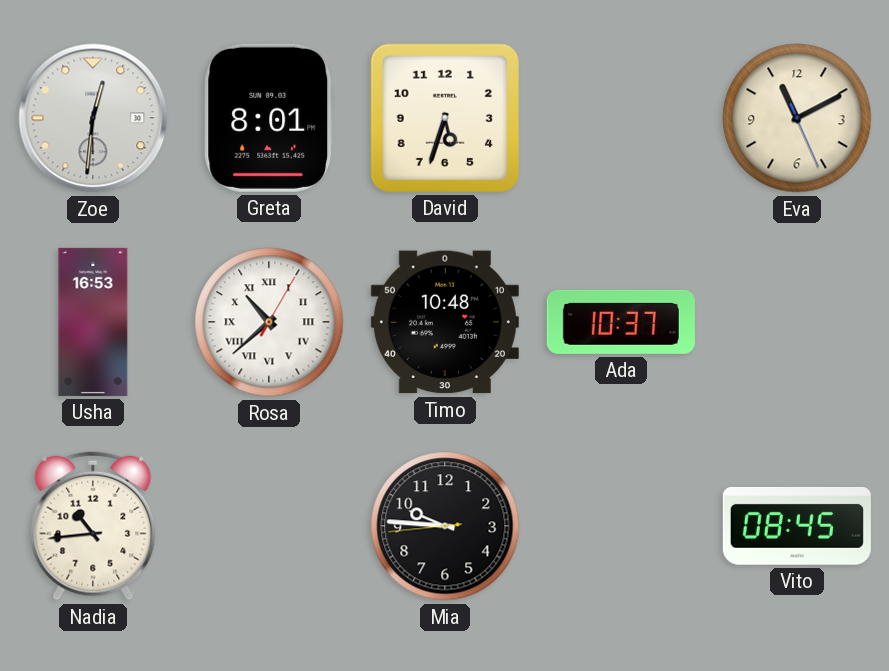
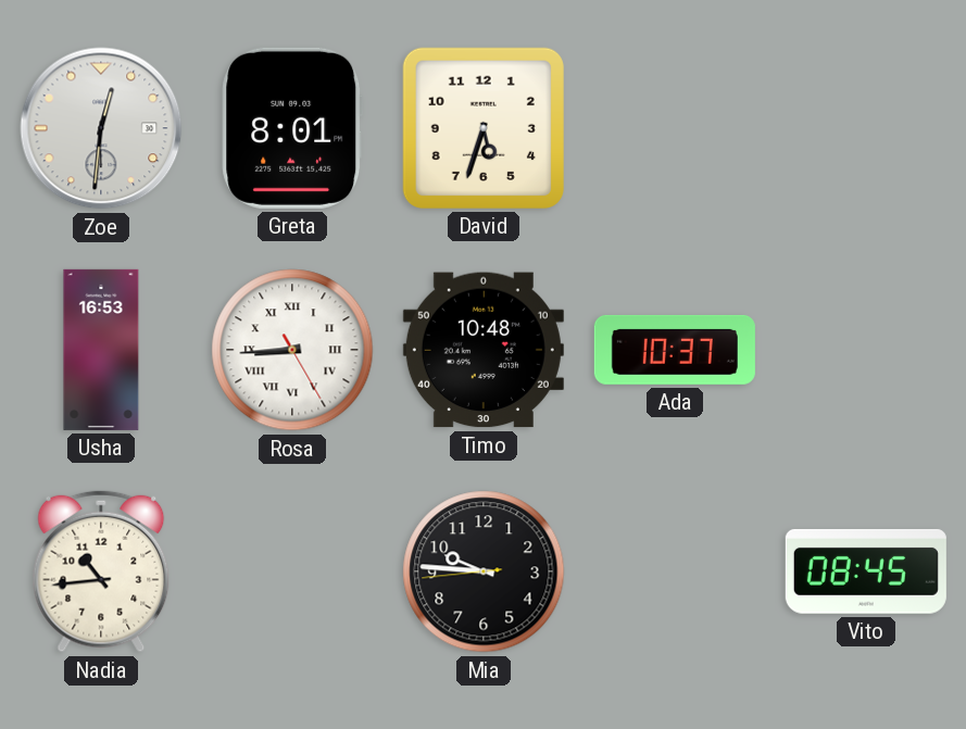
Eva: 11:10 -> none
Rosa: 10:38 -> 8:44
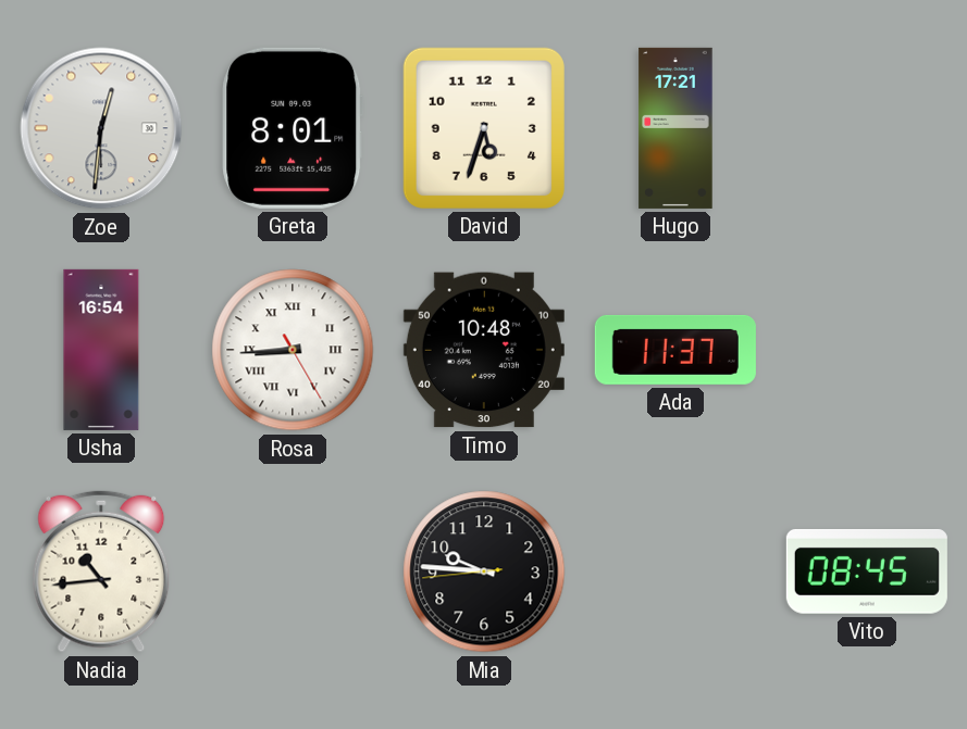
Hugo: none -> 17:21
Usha: 16:53 -> 16:54
Ada: 10:37 -> 11:37
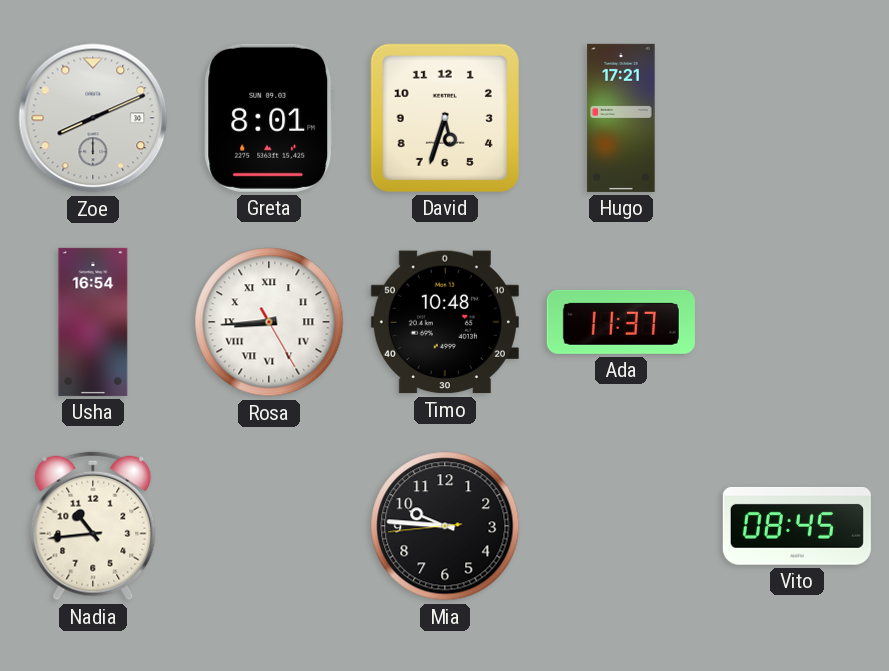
Zoe: 12:31 -> 8:11
